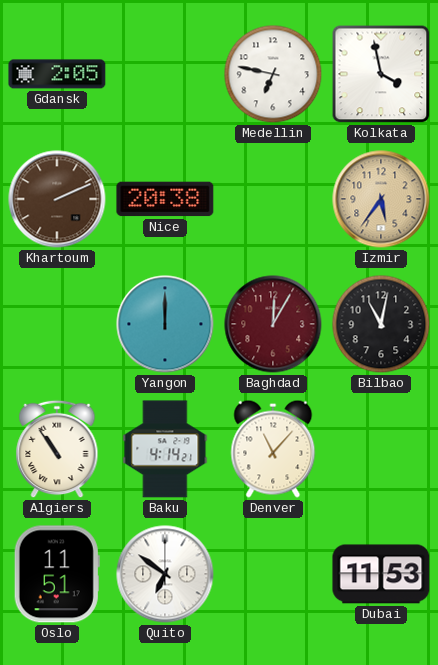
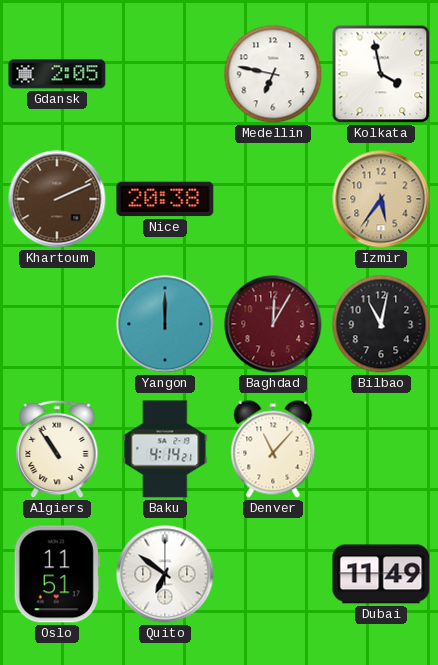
Dubai: 11:53 -> 11:49
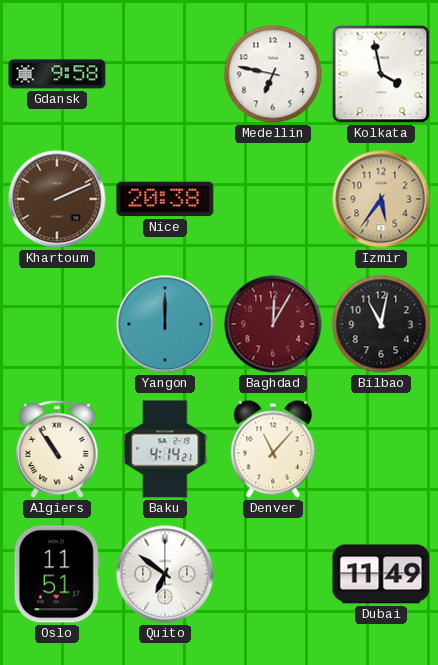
Gdansk: 2:05 -> 9:58
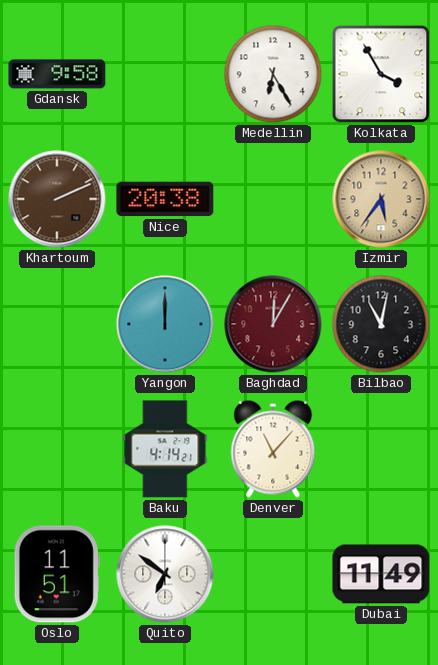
Medellin: 6:47 -> 6:25
Kolkata: 3:58 -> 3:55
Algiers: 10:54 -> none
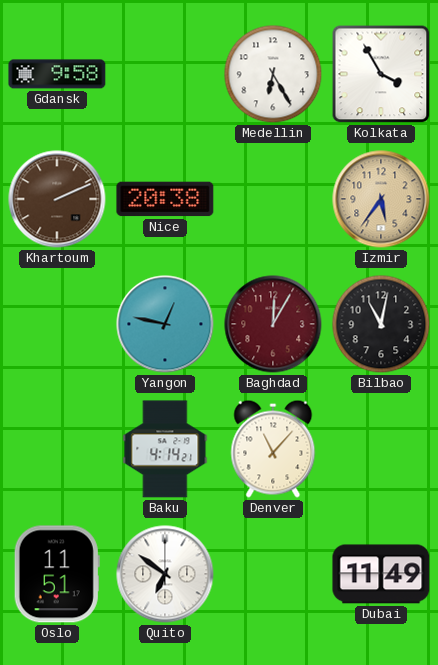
Yangon: 12:00 -> 12:47
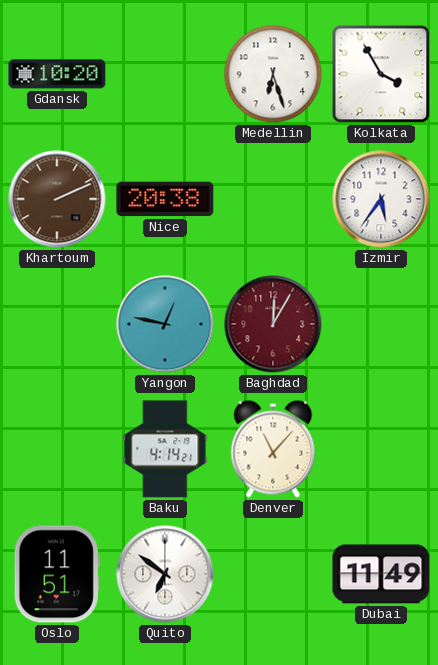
Gdansk: 9:58 -> 10:20
Medellin: 6:25 -> 6:27
Izmir dial: champagne -> white
Bilbao: 11:02 -> none
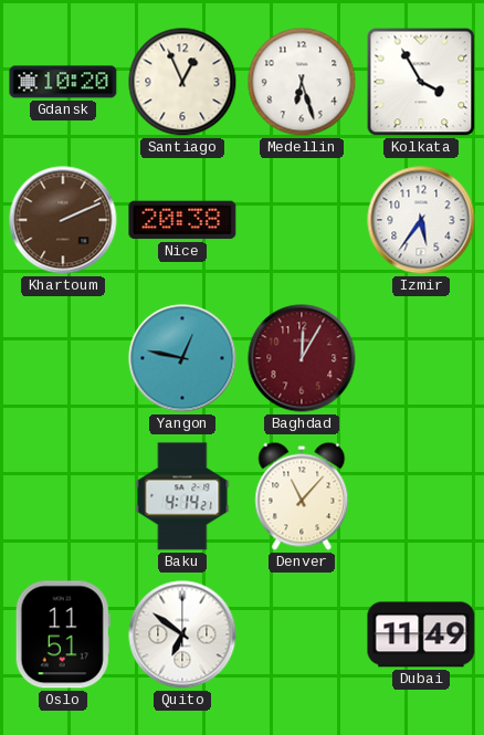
Santiago: none -> 12:56
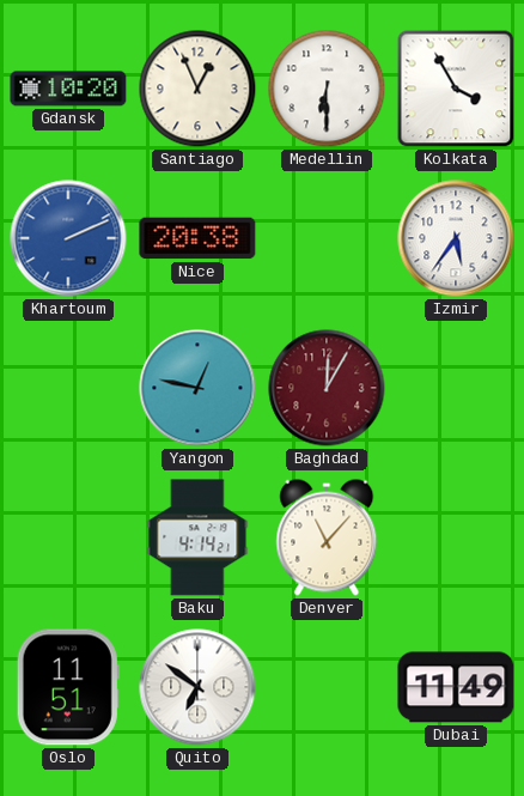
Medellin: 6:27 -> 6:30
Khartoum dial: brown -> blue
